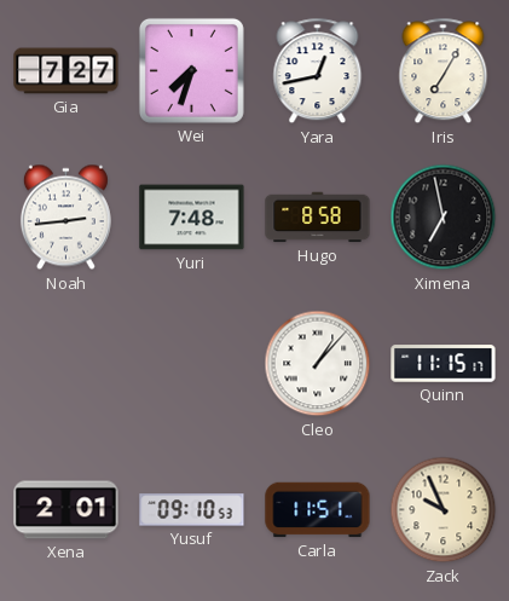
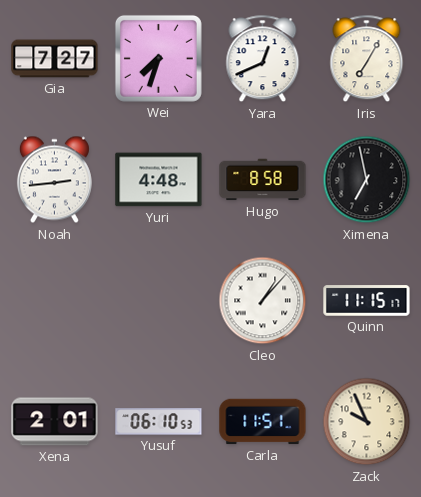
Yara: 12:43 -> 12:41
Yuri: 7:48 -> 4:48
Yusuf: 09:10 -> 06:10
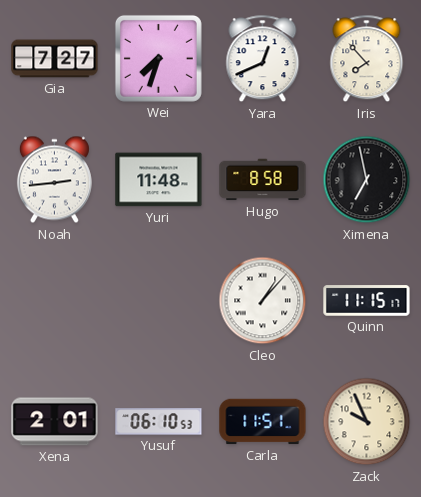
Iris: 7:05 -> 7:53
Yuri: 4:48 -> 11:48
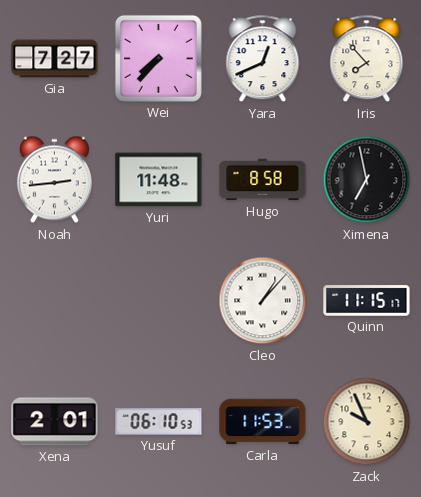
Wei: 7:33 -> 7:37
Carla: 11:51 -> 11:53
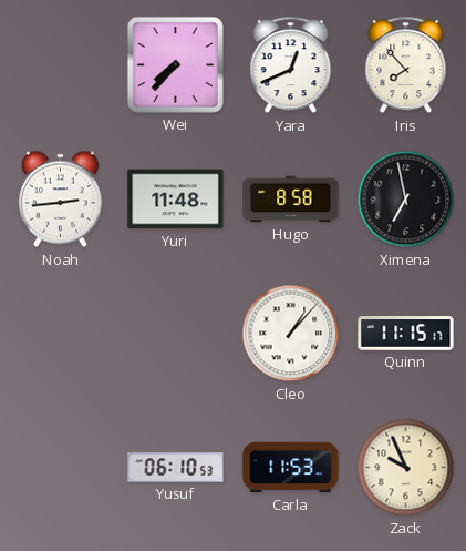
Gia: 7:27 -> none
Xena: 2:01 -> none
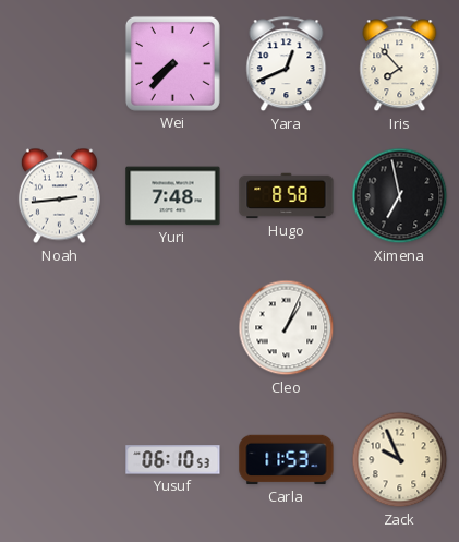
Yuri: 11:48 -> 7:48
Cleo: 1:07 -> 1:04
Quinn: 11:15 -> none
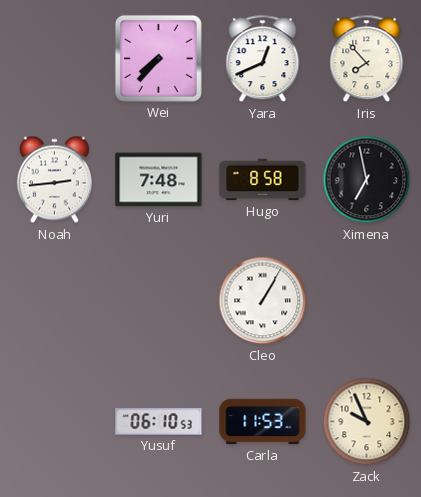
Cleo: 1:04 -> 1:05
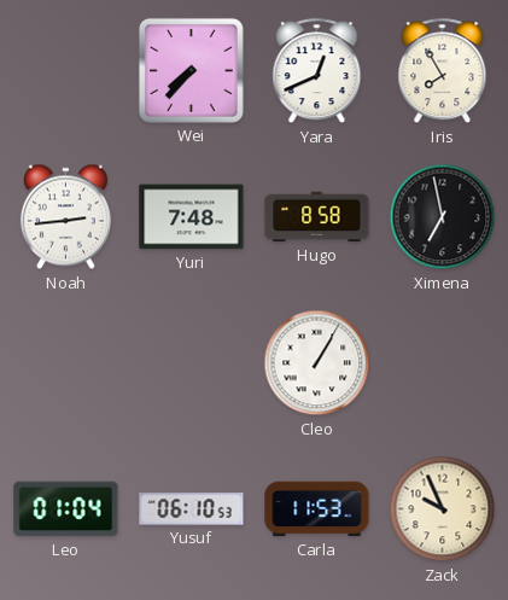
Iris: 7:53 -> 7:55
Leo: none -> 01:04
